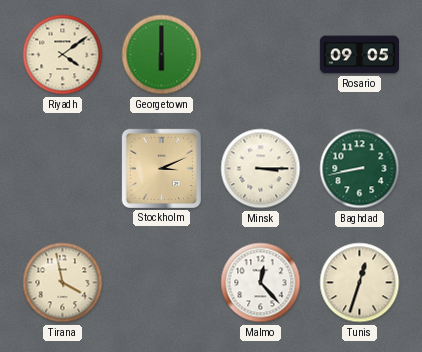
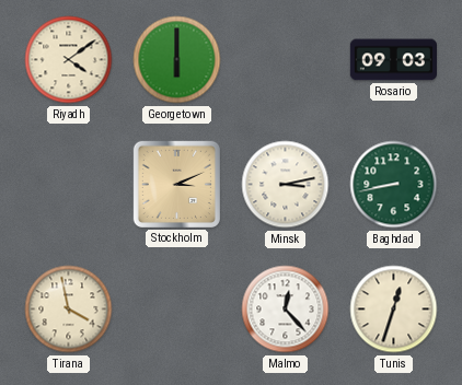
Rosario: 09:05 -> 09:03
Minsk: 3:15 -> 3:13
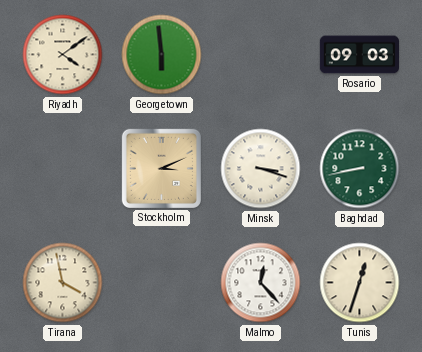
Georgetown: 6:00 -> 5:59
Minsk: 3:13 -> 3:18
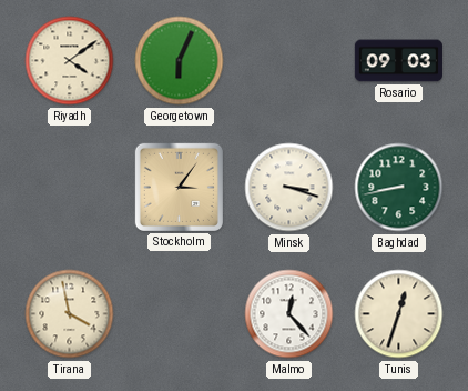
Georgetown: 5:59 -> 6:04
Stockholm: 3:11 -> 3:06
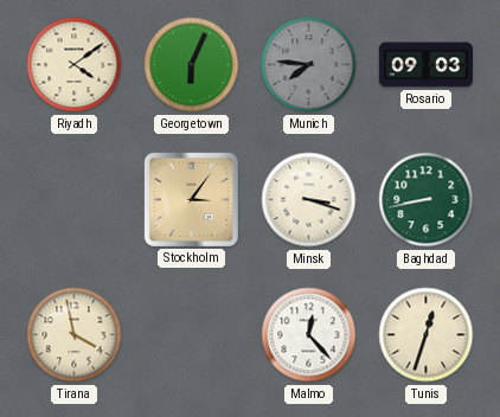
Munich: none -> 7:46
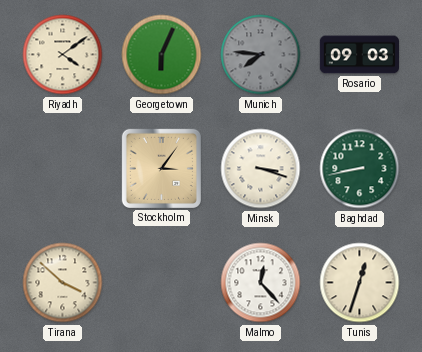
Tirana: 3:58 -> 3:52
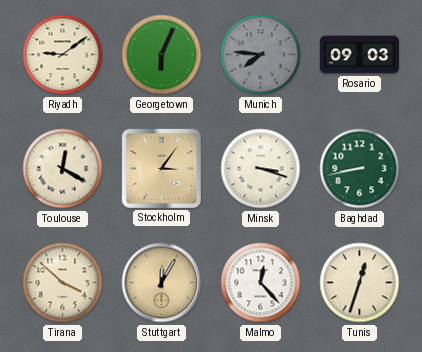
Riyadh: 4:09 -> 9:09
Toulouse: none -> 12:20
Stuttgart: none -> 12:05
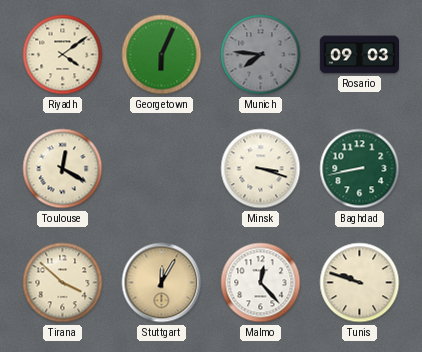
Riyadh: 9:09 -> 4:09
Stockholm: 3:06 -> none
Tunis: 12:33 -> 9:48
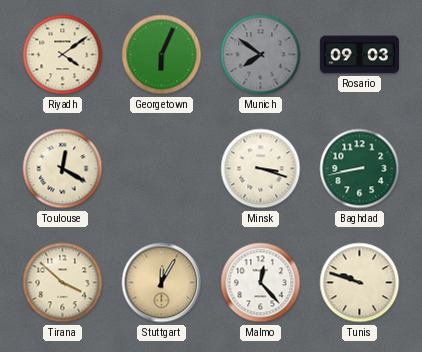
Munich: 7:46 -> 7:51
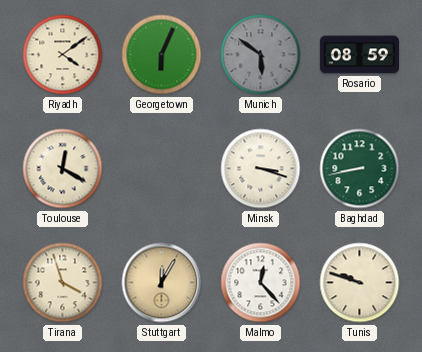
Munich: 7:51 -> 5:51
Rosario: 09:03 -> 08:59
Tirana: 3:52 -> 3:57
